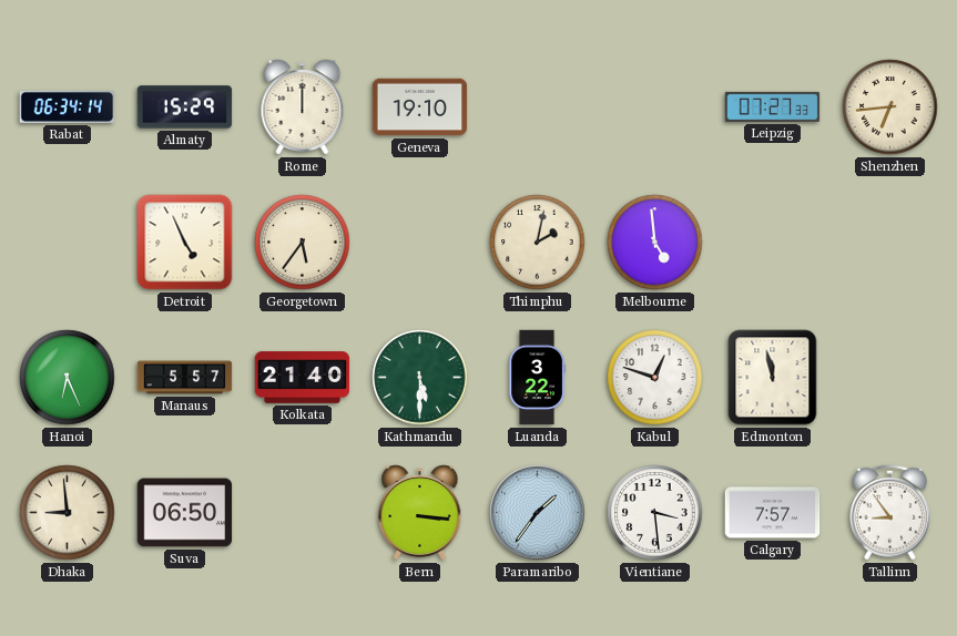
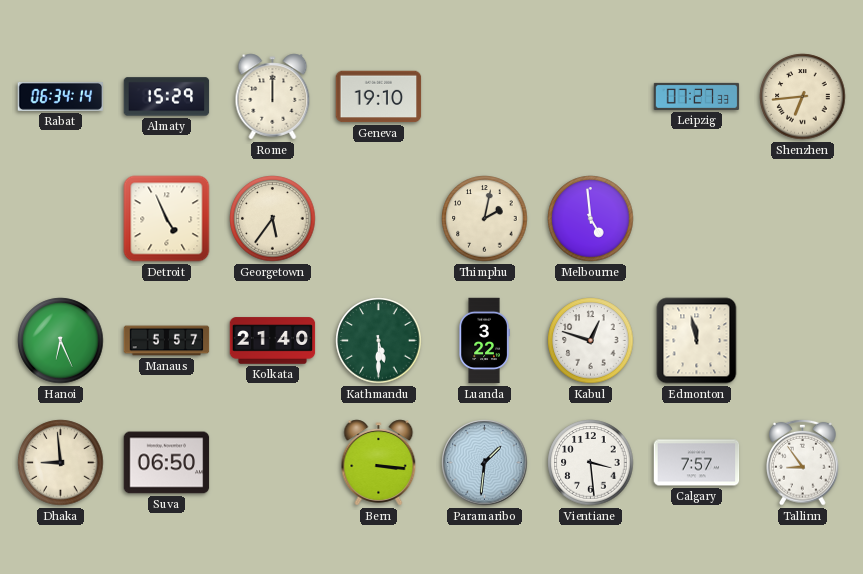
Paramaribo: 1:36 -> 1:31
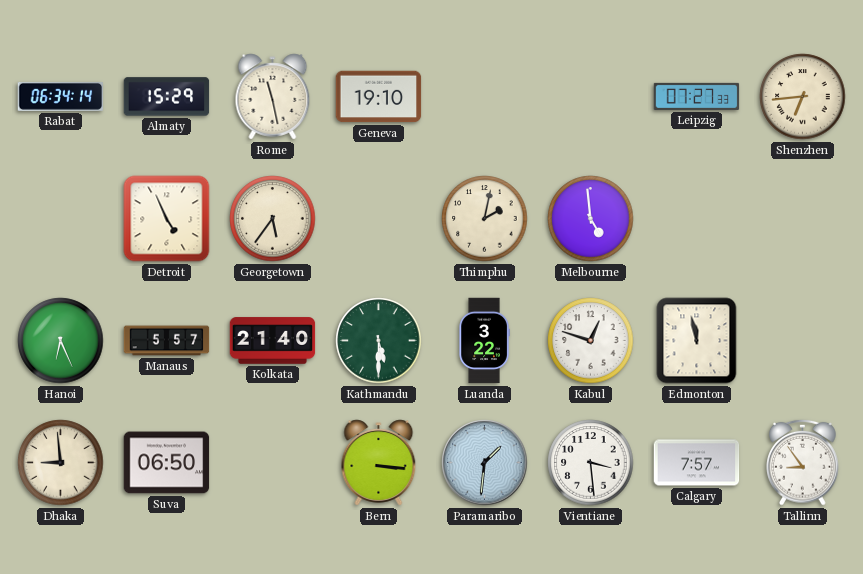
Rome: 12:00 -> 11:28
